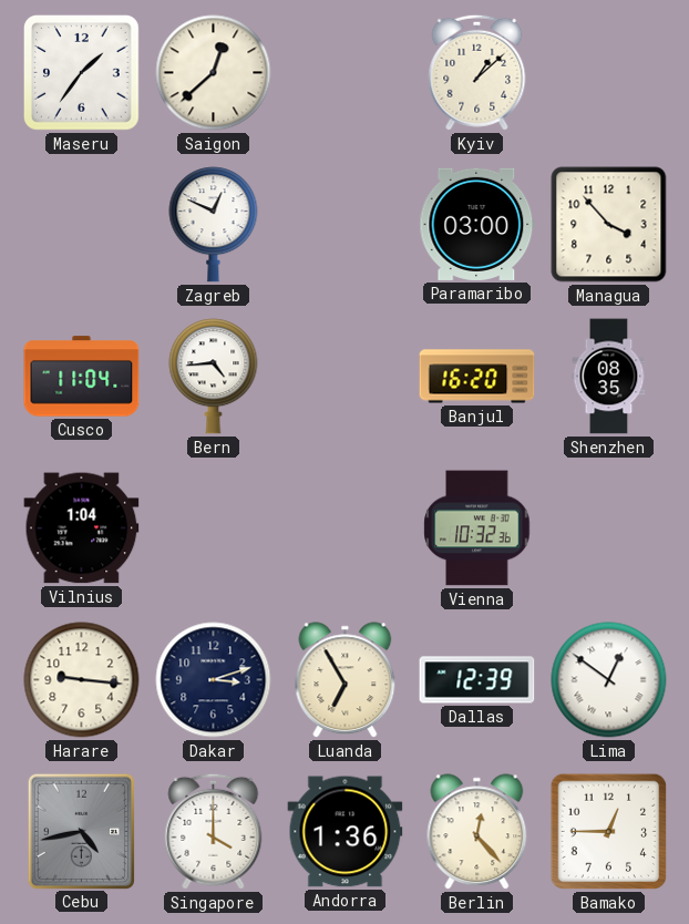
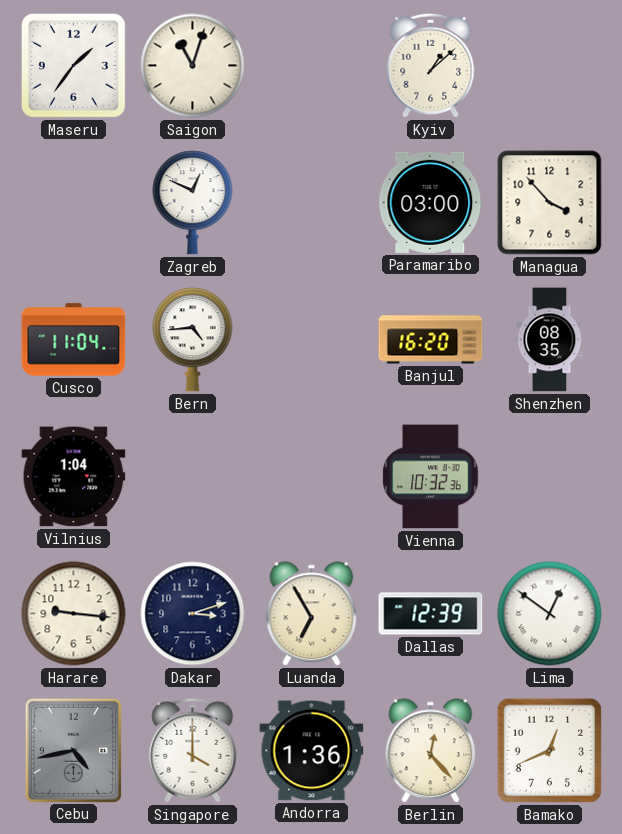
Saigon: 12:38 -> 11:03
Bamako: 12:45 -> 12:41
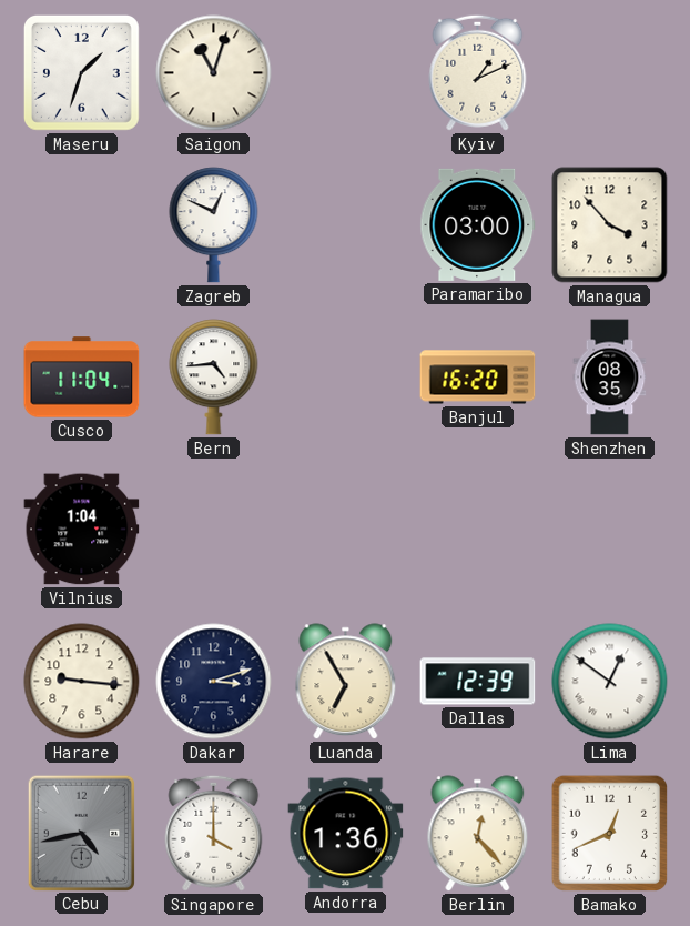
Maseru: 1:36 -> 1:33
Kyiv: 1:08 -> 1:11
Vienna: 10:32 -> none
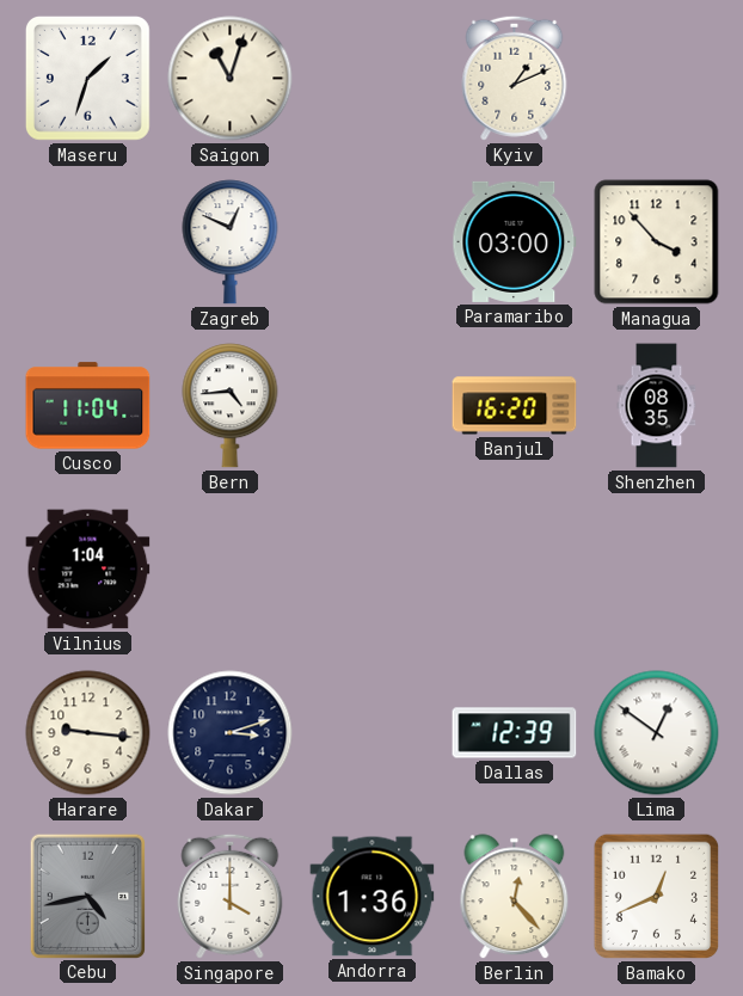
Luanda: 6:55 -> none
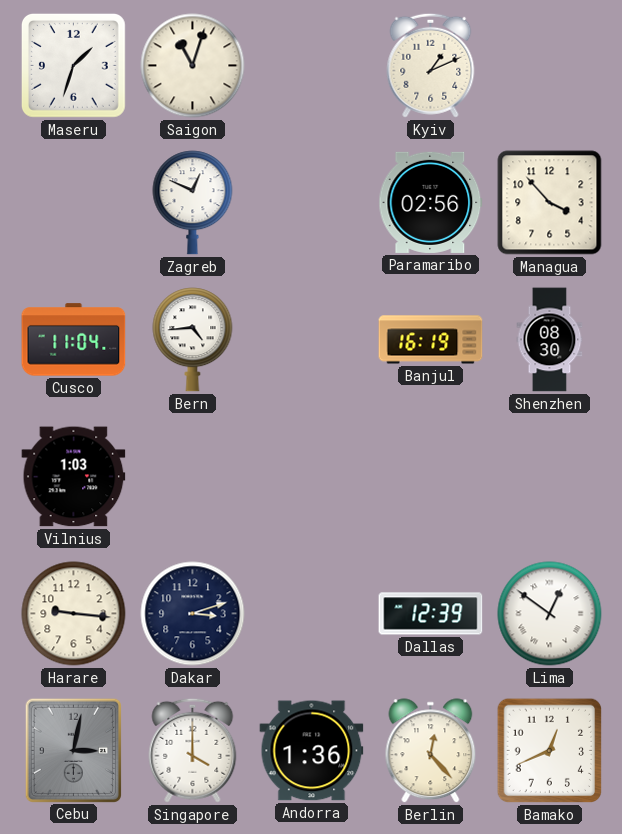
Paramaribo: 03:00 -> 02:56
Banjul: 16:20 -> 16:19
Shenzhen: 08:35 -> 08:30
Vilnius: 1:04 -> 1:03
Cebu: 4:43 -> 3:02
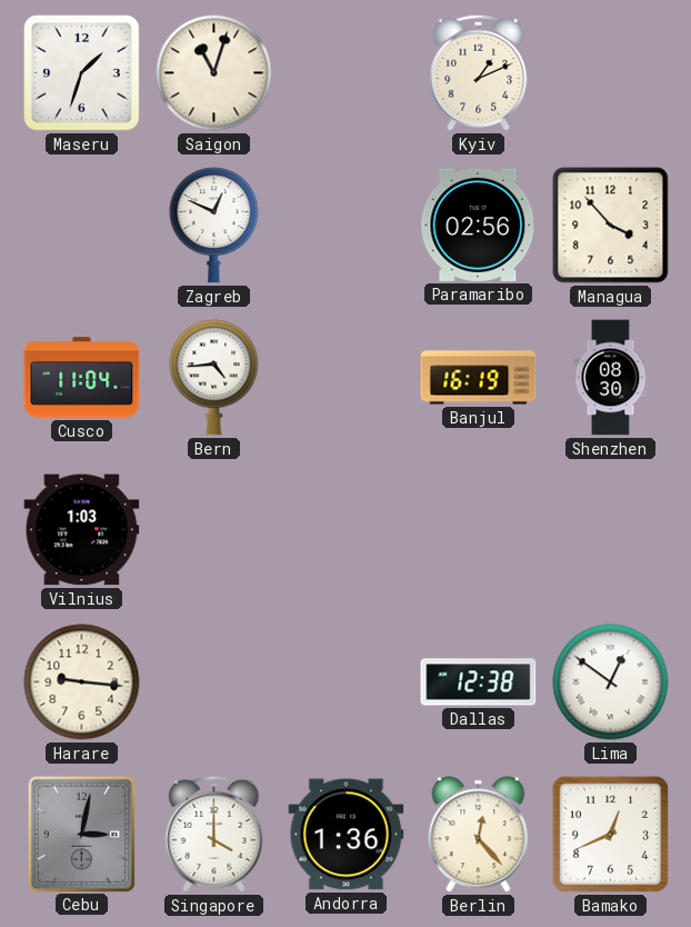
Dakar: 3:12 -> none
Dallas: 12:39 -> 12:38
